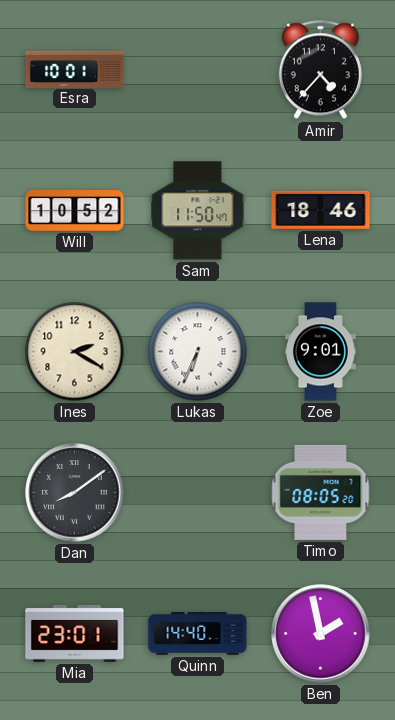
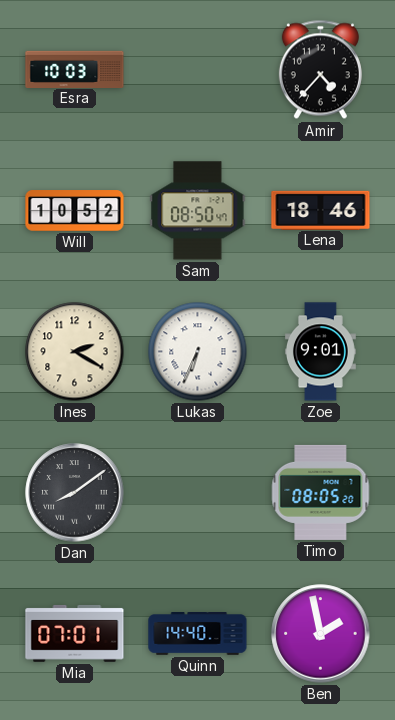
Esra: 10:01 -> 10:03
Sam: 11:50 -> 08:50
Mia: 23:01 -> 07:01
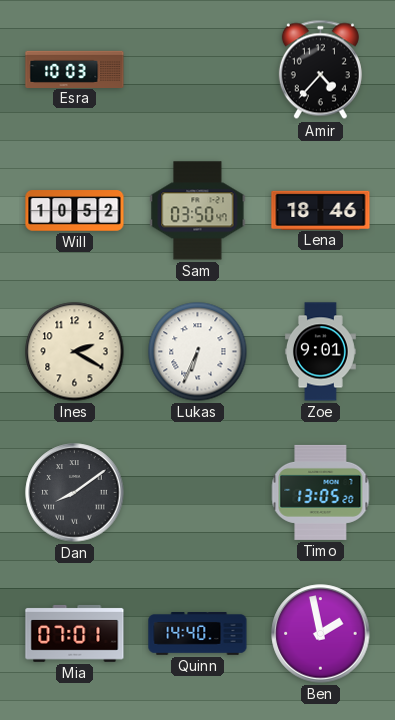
Sam: 08:50 -> 03:50
Timo: 08:05 -> 13:05
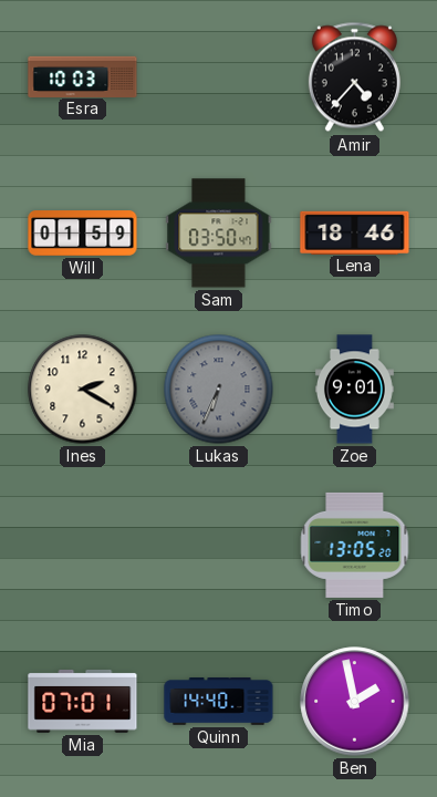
Will: 10:52 -> 01:59
Lukas dial: white -> grey
Dan: 8:09 -> none
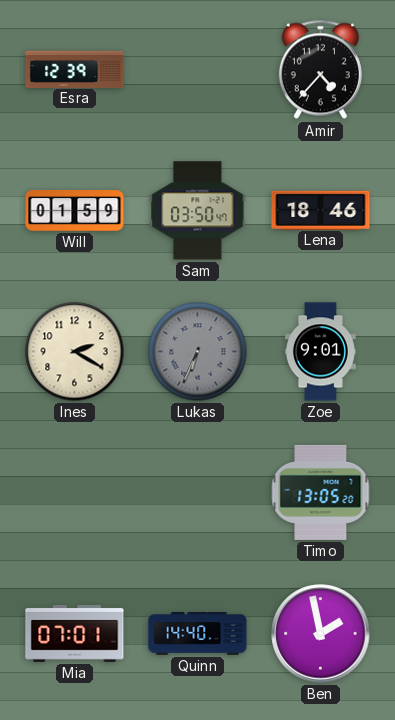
Esra: 10:03 -> 12:39
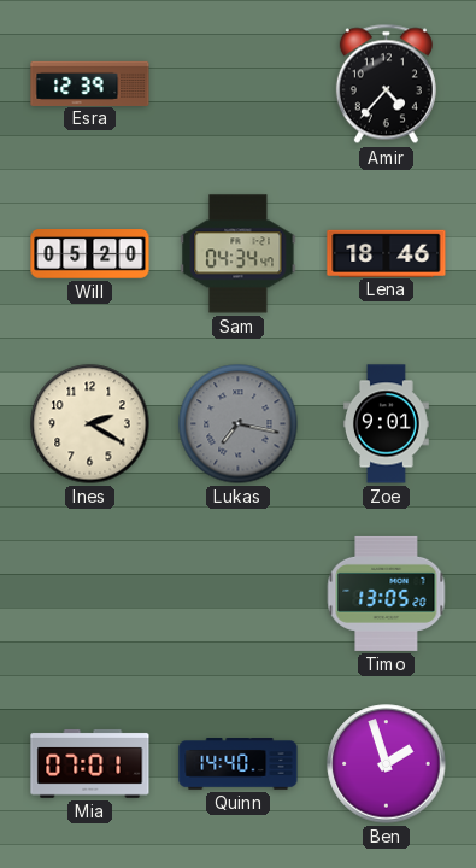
Will: 01:59 -> 05:20
Sam: 03:50 -> 04:34
Lukas: 6:34 -> 7:17
Ben: 1:58 -> 1:57
